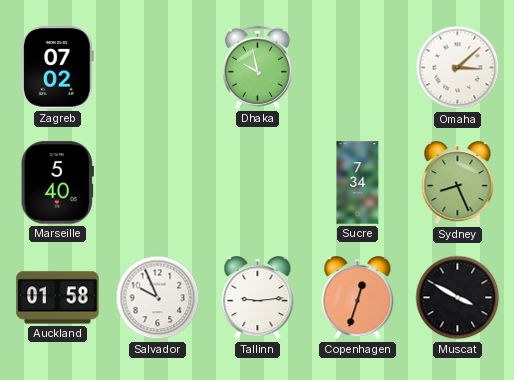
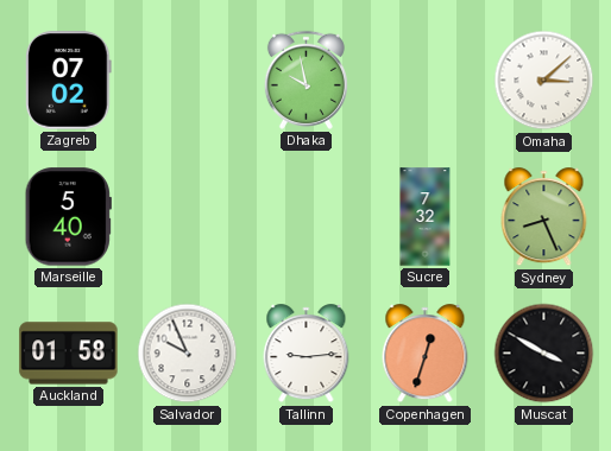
Sucre: 7:34 -> 7:32
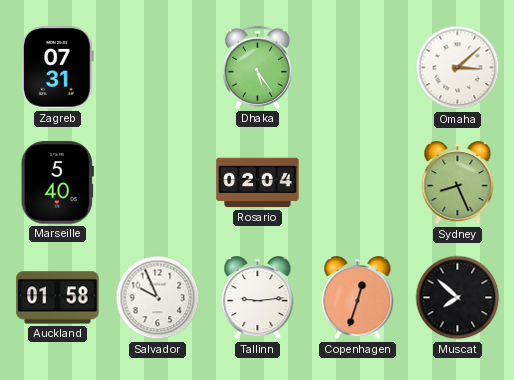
Zagreb: 07:02 -> 07:31
Dhaka: 9:58 -> 5:24
Rosario: none -> 02:04
Sucre: 7:32 -> none
Muscat: 3:50 -> 7:52
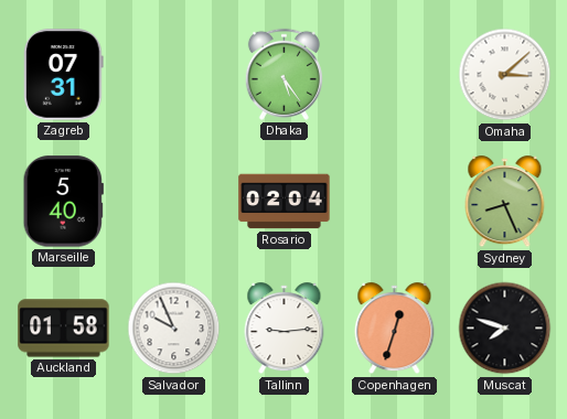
Muscat: 7:52 -> 7:48
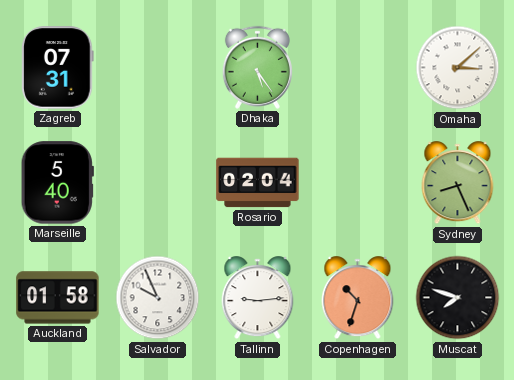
Copenhagen: 12:33 -> 10:33
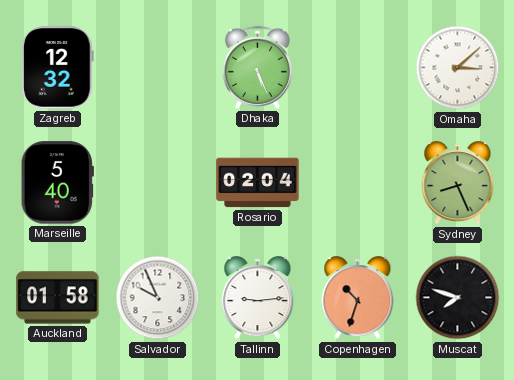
Zagreb: 07:31 -> 12:32
Dhaka: 5:24 -> 5:26
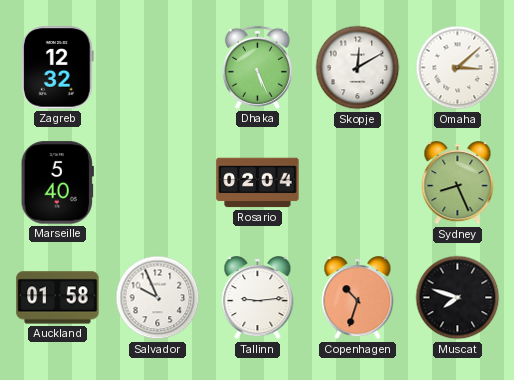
Skopje: none -> 12:10
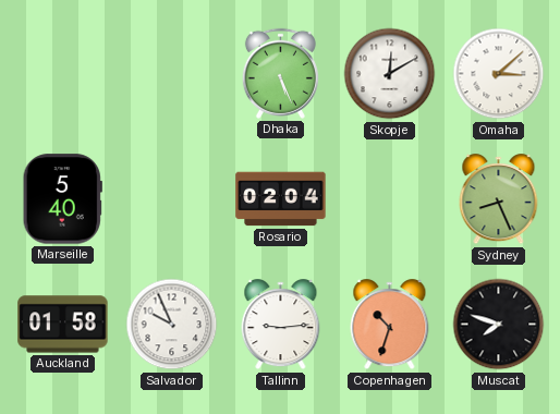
Zagreb: 12:32 -> none
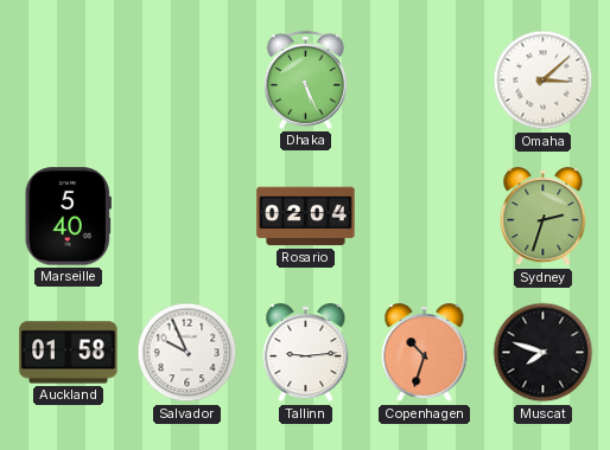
Skopje: 12:10 -> none
Sydney: 8:26 -> 2:33
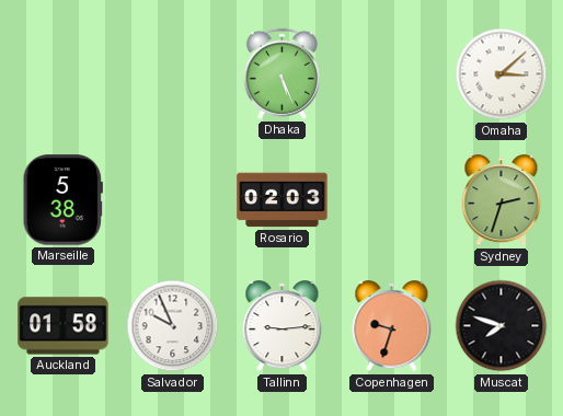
Marseille: 5:40 -> 5:38
Rosario: 02:04 -> 02:03
Copenhagen: 10:33 -> 9:33
